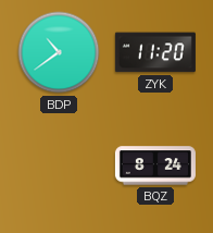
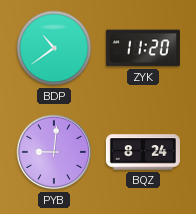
PYB: none -> 9:01
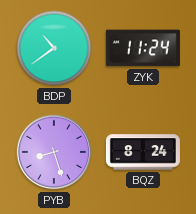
ZYK: 11:20 -> 11:24
PYB: 9:01 -> 8:27
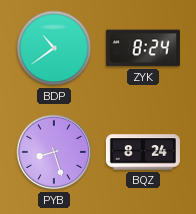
ZYK: 11:24 -> 8:24
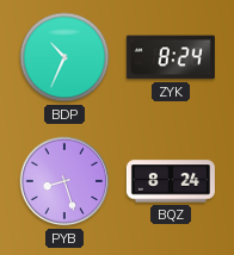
BDP: 10:39 -> 10:34
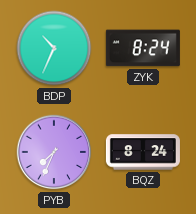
PYB: 8:27 -> 7:34
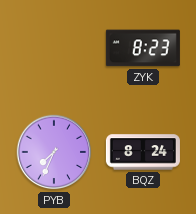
BDP: 10:34 -> none
ZYK: 8:24 -> 8:23
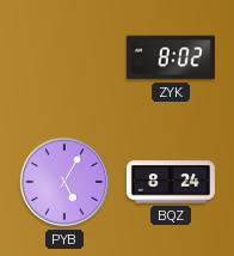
ZYK: 8:23 -> 8:02
PYB: 7:34 -> 5:05
